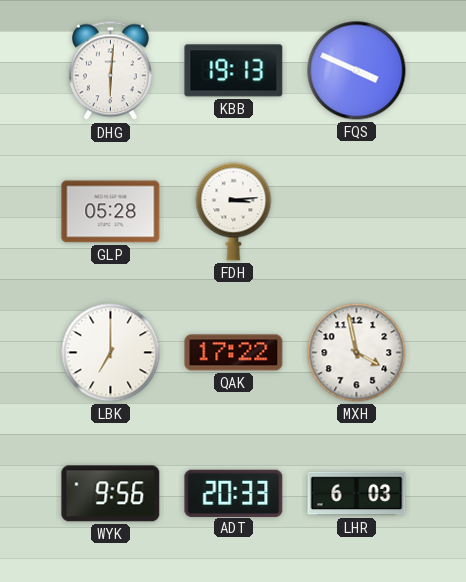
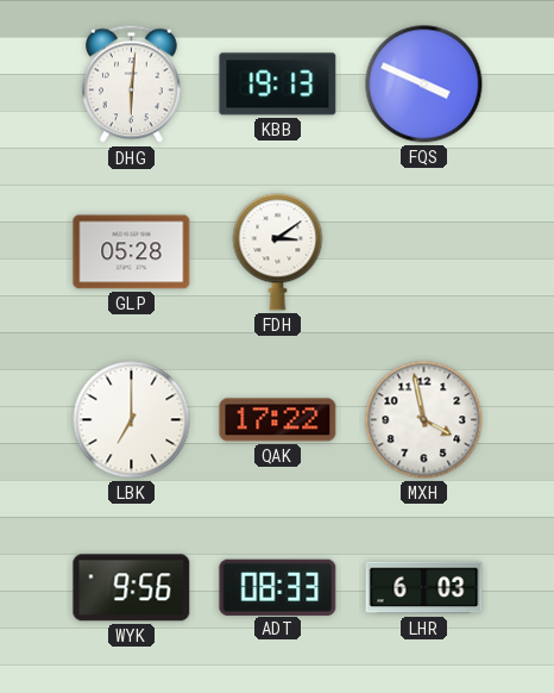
FDH: 3:14 -> 3:09
ADT: 20:33 -> 08:33
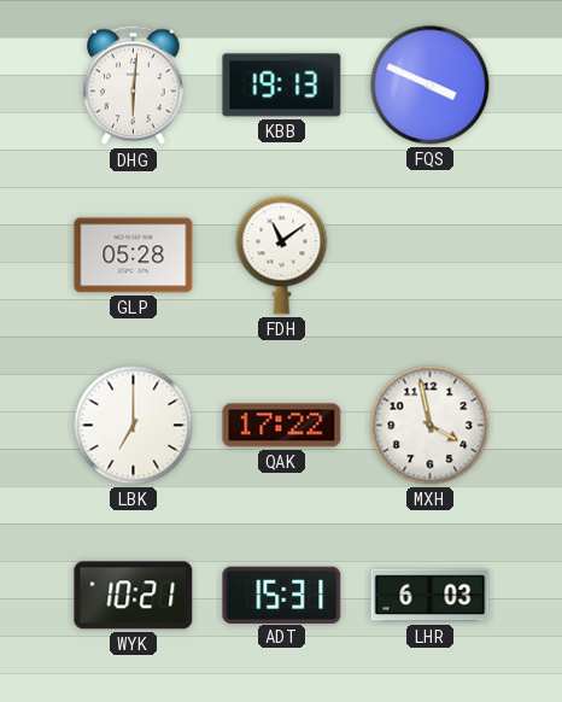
FDH: 3:09 -> 11:09
WYK: 9:56 -> 10:21
ADT: 08:33 -> 15:31
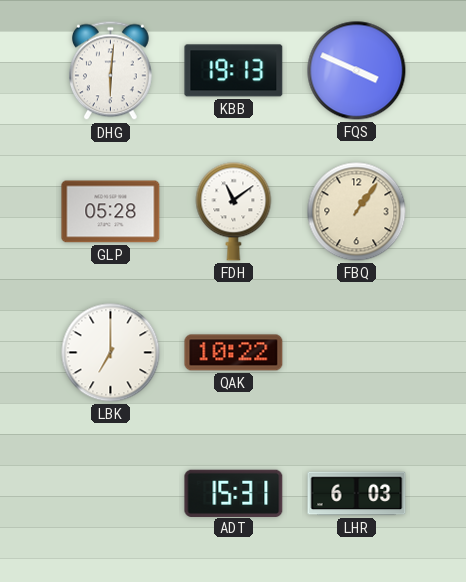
FBQ: none -> 1:06
QAK: 17:22 -> 10:22
MXH: 3:58 -> none
WYK: 10:21 -> none
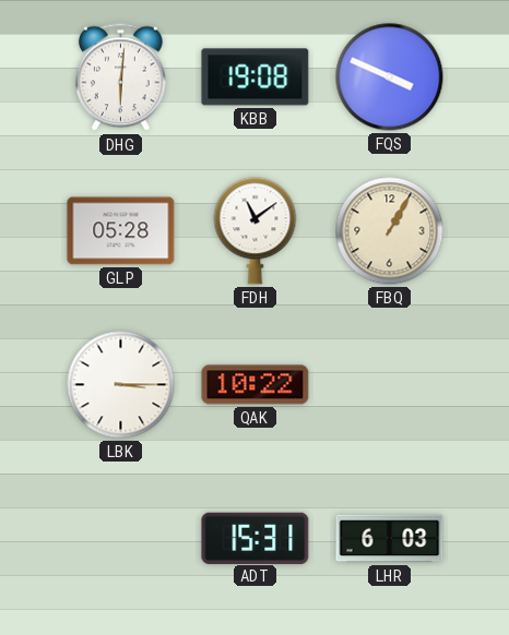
KBB: 19:13 -> 19:08
FBQ: 1:06 -> 1:05
LBK: 7:00 -> 3:15
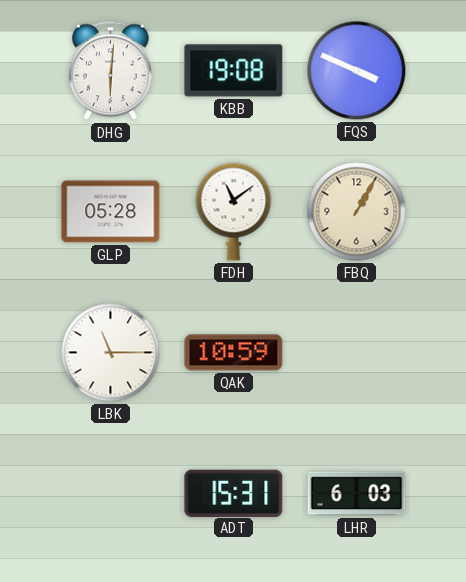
LBK: 3:15 -> 11:15
QAK: 10:22 -> 10:59
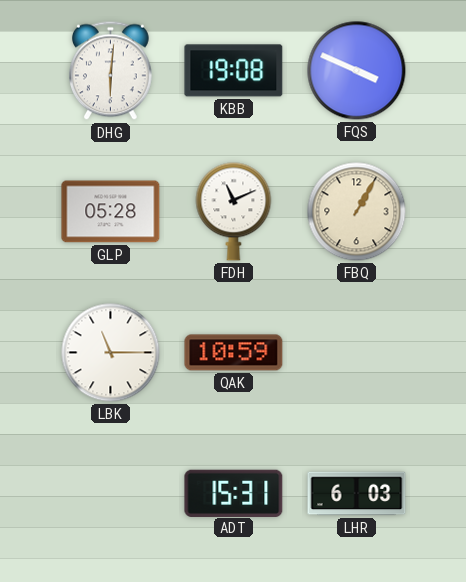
FDH: 11:09 -> 11:11
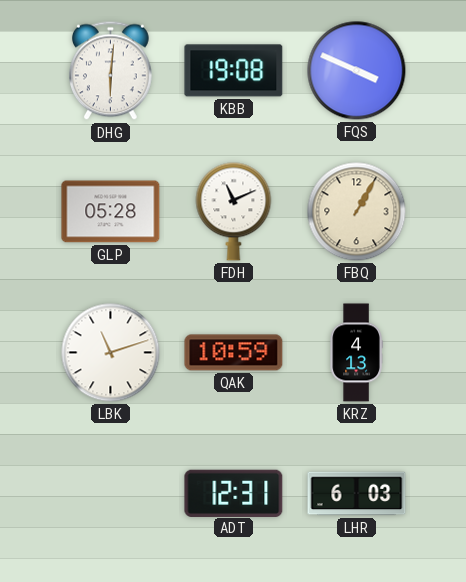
LBK: 11:15 -> 11:12
KRZ: none -> 4:13
ADT: 15:31 -> 12:31
